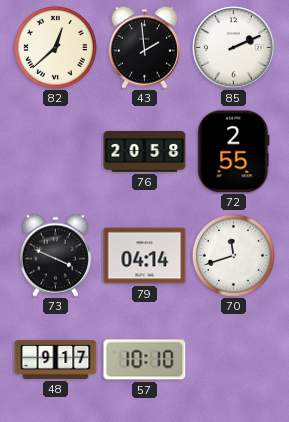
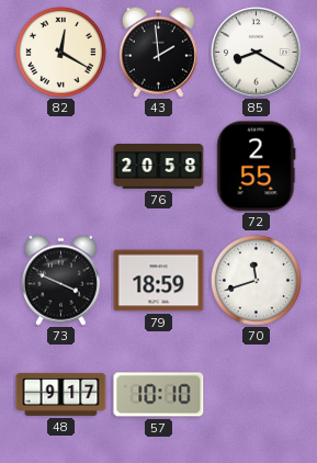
82: 12:38 -> 12:20
85: 2:11 -> 8:20
79: 04:14 -> 18:59
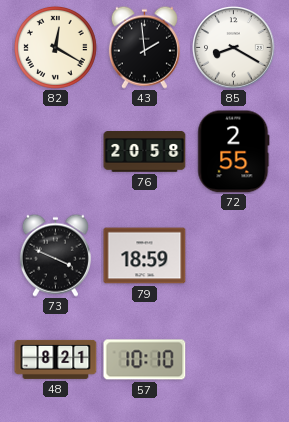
70: 11:42 -> none
48: 9:17 -> 8:21
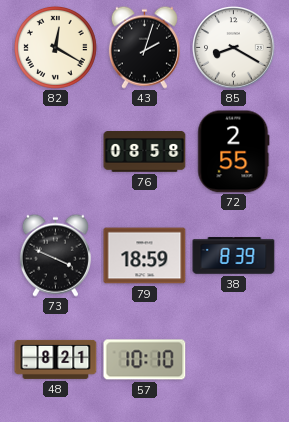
43: 1:59 -> 2:03
76: 20:58 -> 08:58
38: none -> 8:39
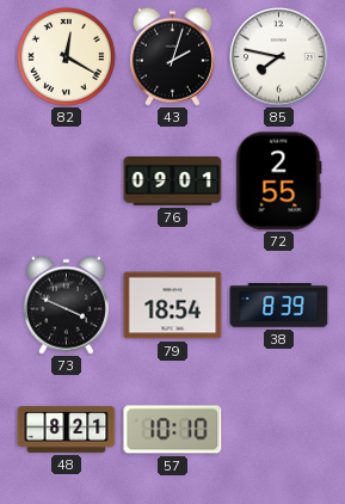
85: 8:20 -> 7:47
76: 08:58 -> 09:01
79: 18:59 -> 18:54
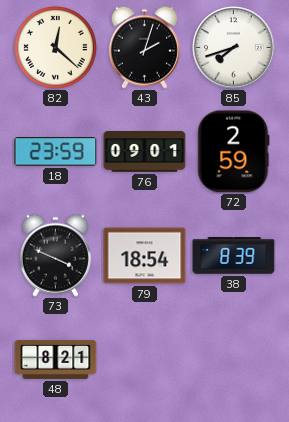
82: 12:20 -> 12:22
85: 7:47 -> 7:42
18: none -> 23:59
72: 2:55 -> 2:59
57: 10:10 -> none
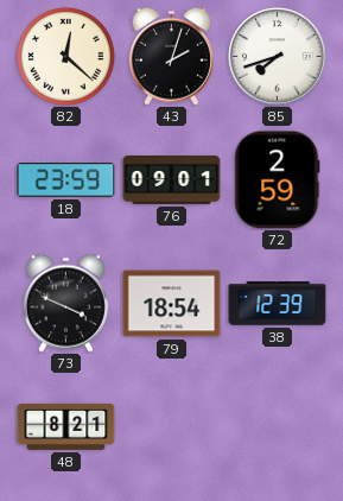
38: 8:39 -> 12:39
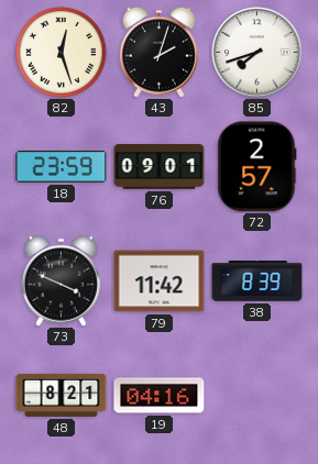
82: 12:22 -> 12:27
72: 2:59 -> 2:57
79: 18:54 -> 11:42
38: 12:39 -> 8:39
19: none -> 04:16
